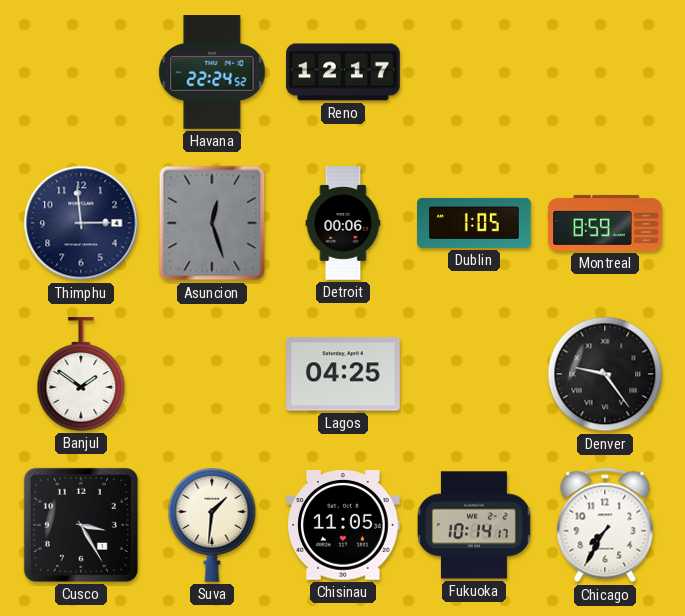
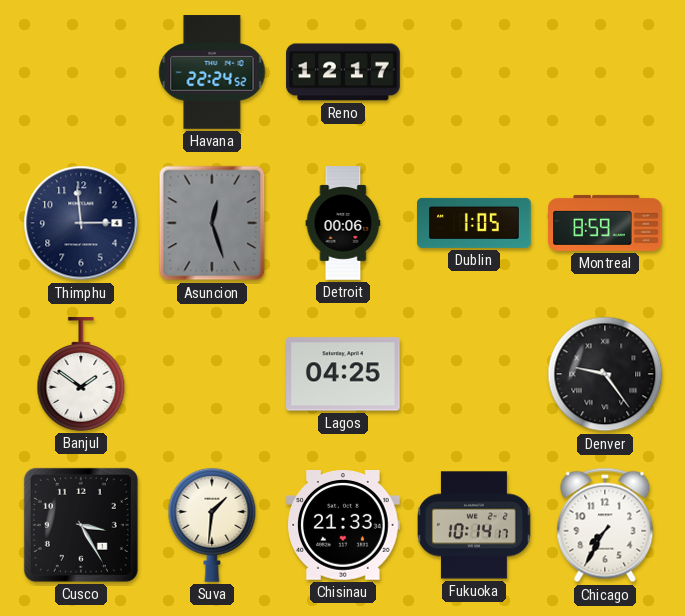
Chisinau: 11:05 -> 21:33
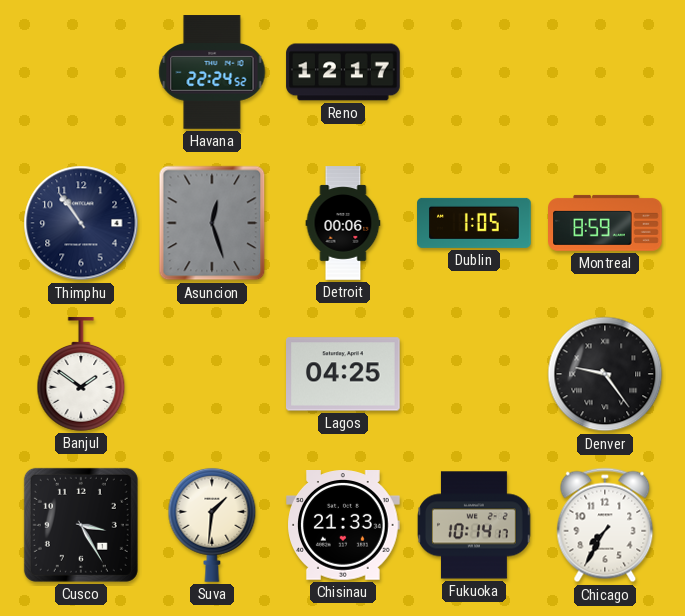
Thimphu: 2:59 -> 10:54
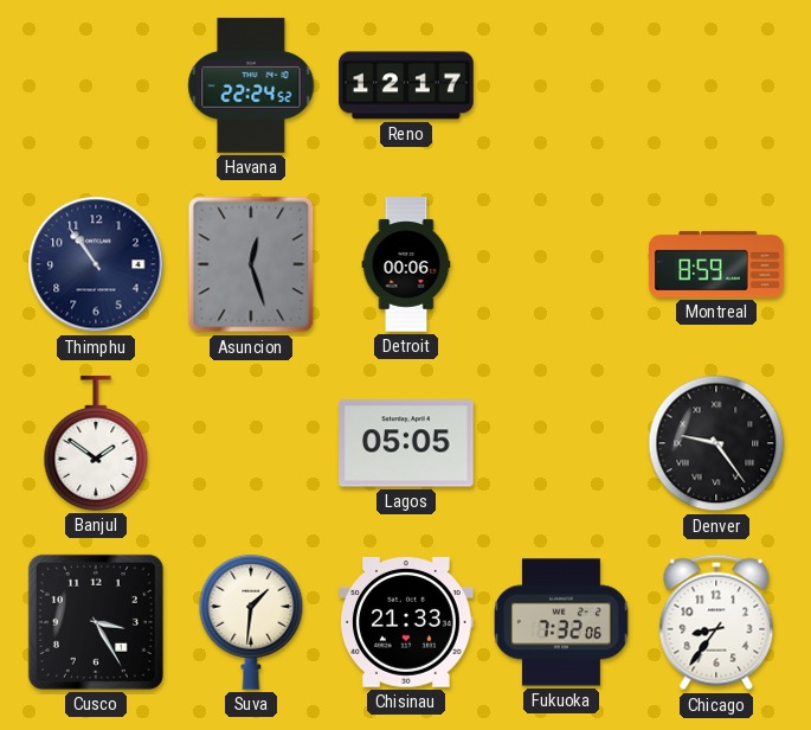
Dublin: 1:05 -> none
Lagos: 04:25 -> 05:05
Fukuoka: 10:14 -> 7:32
Chicago: 7:35 -> 8:36
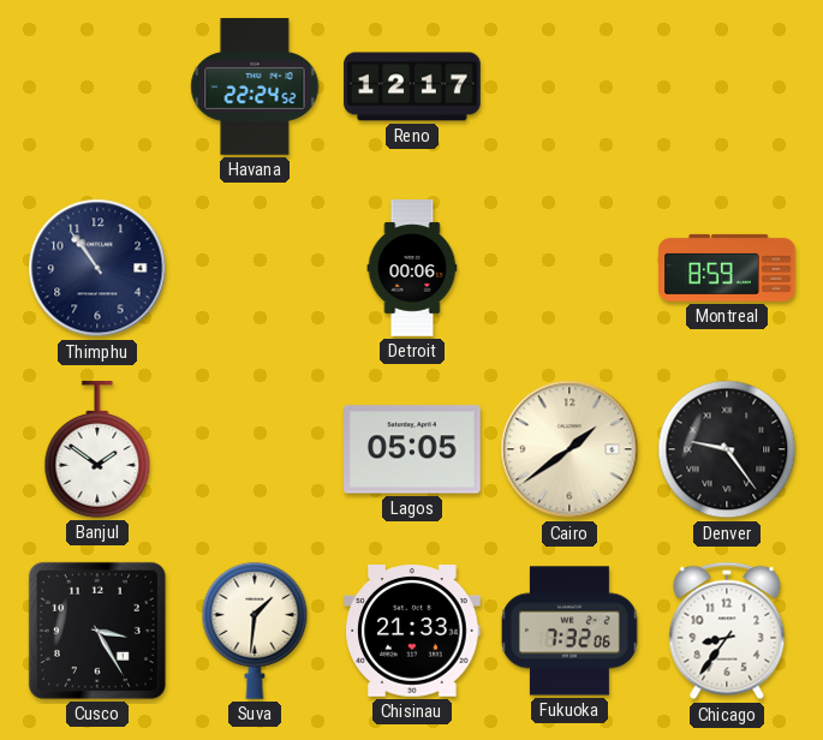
Asuncion: 12:27 -> none
Cairo: none -> 1:39
